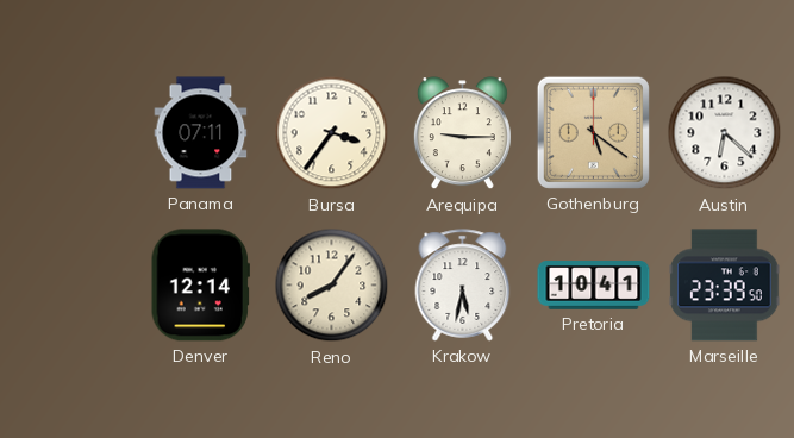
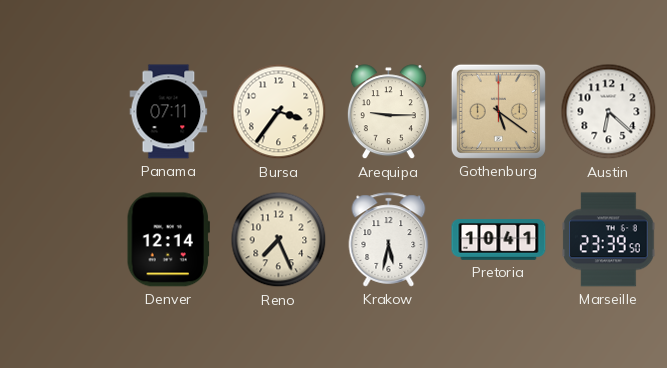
Reno: 8:06 -> 7:26
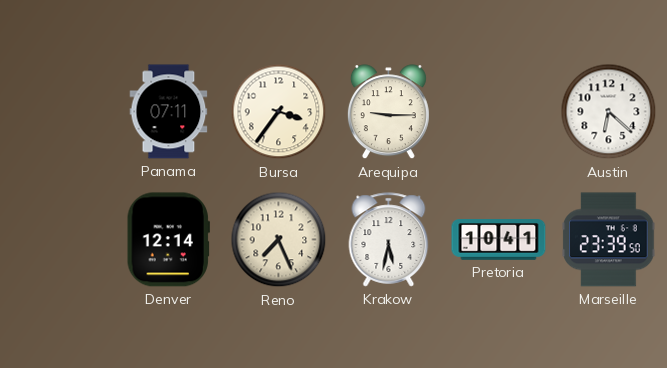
Gothenburg: 5:21 -> none
